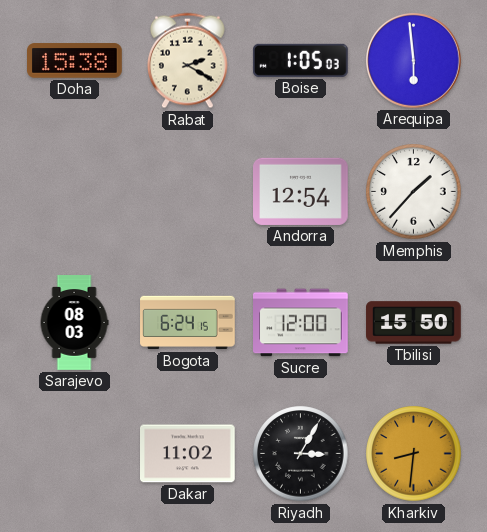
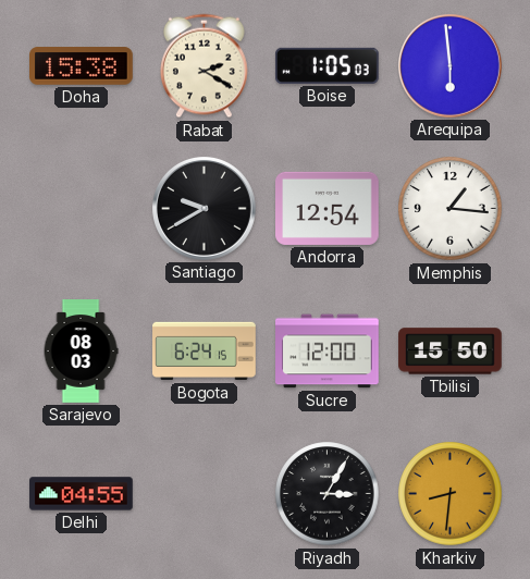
Santiago: none -> 9:40
Memphis: 1:37 -> 1:16
Delhi: none -> 04:55
Dakar: 11:02 -> none
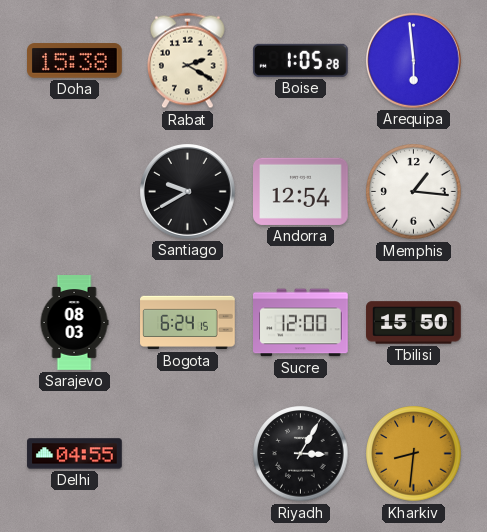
Boise: 1:05:03 -> 1:05:28
